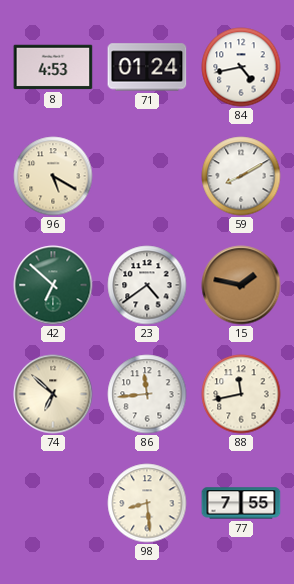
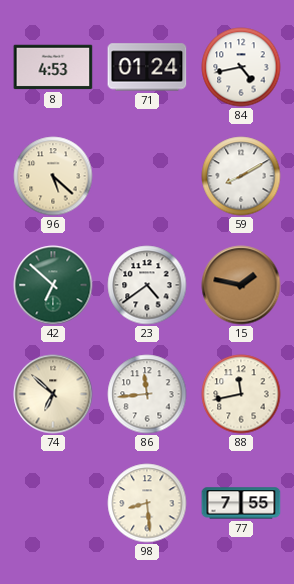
96: 5:20 -> 5:22
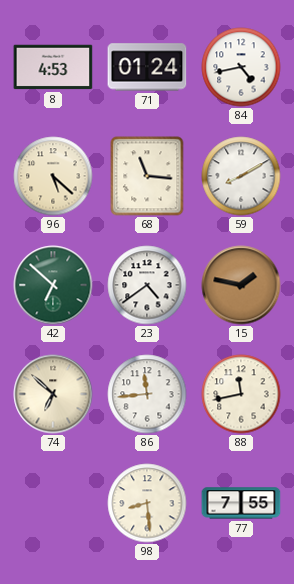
68: none -> 11:16
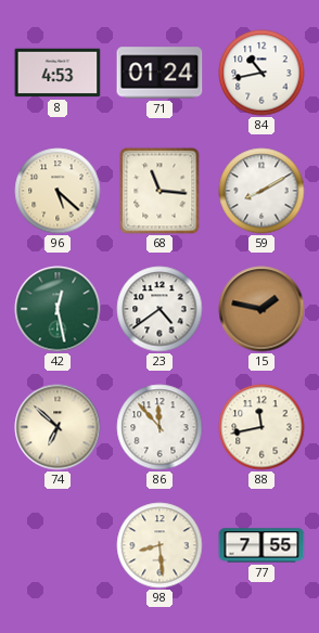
84: 4:43 -> 10:43
42: 6:52 -> 12:28
86: 11:44 -> 11:53
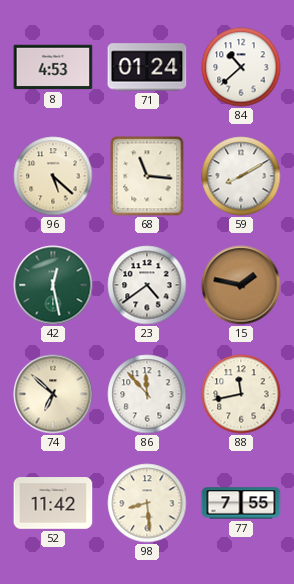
84: 10:43 -> 10:38
52: none -> 11:42
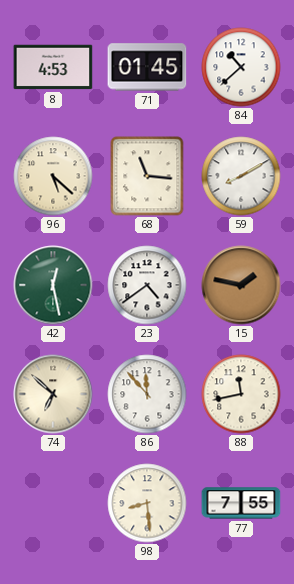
71: 01:24 -> 01:45
52: 11:42 -> none
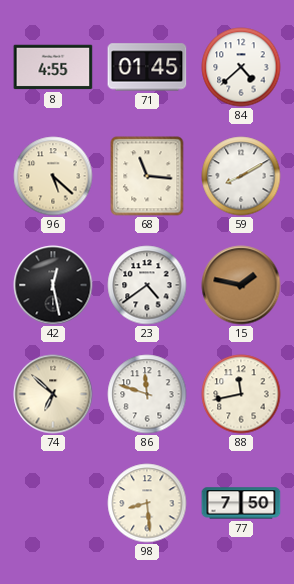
8: 4:53 -> 4:55
84: 10:38 -> 4:38
42 dial: green -> black
86: 11:53 -> 11:48
77: 7:55 -> 7:50
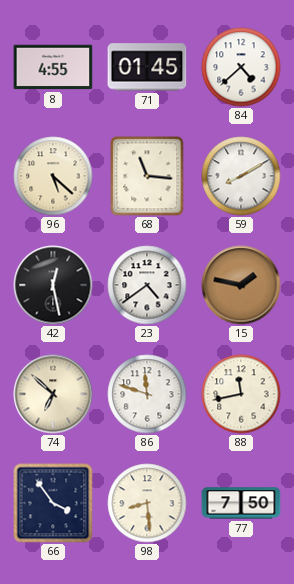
66: none -> 3:54
